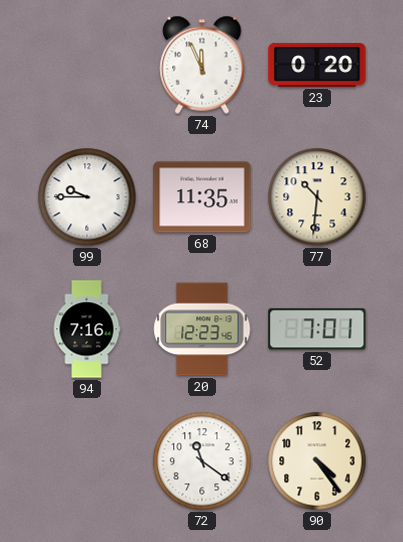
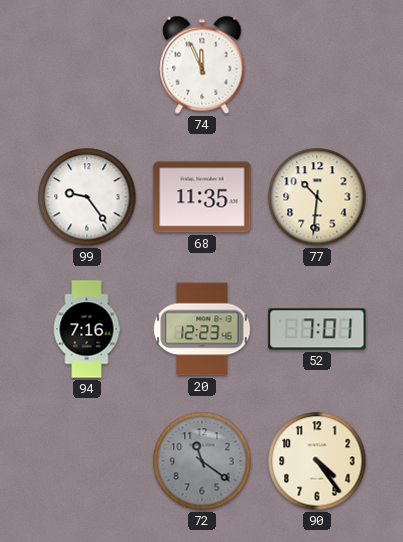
23: 0:20 -> none
99: 9:45 -> 9:24
72 dial: white -> grey
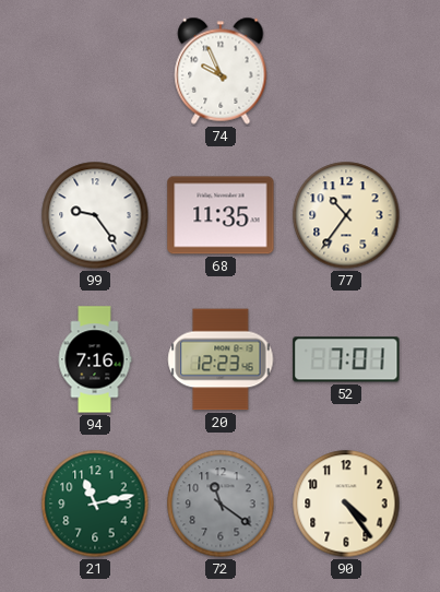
74: 11:56 -> 9:56
77: 10:31 -> 10:36
21: none -> 11:13
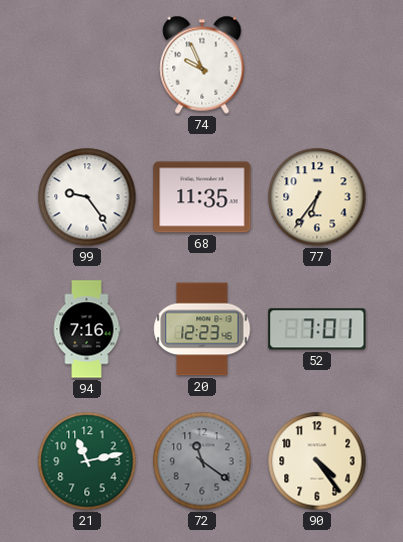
77: 10:36 -> 6:36
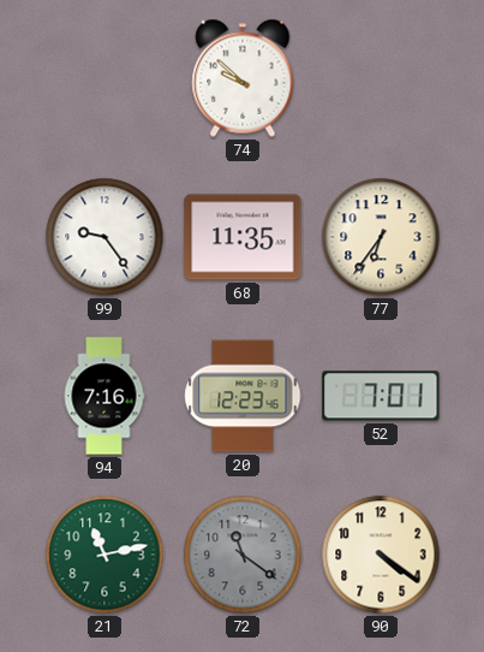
74: 9:56 -> 9:52
90: 4:24 -> 4:21
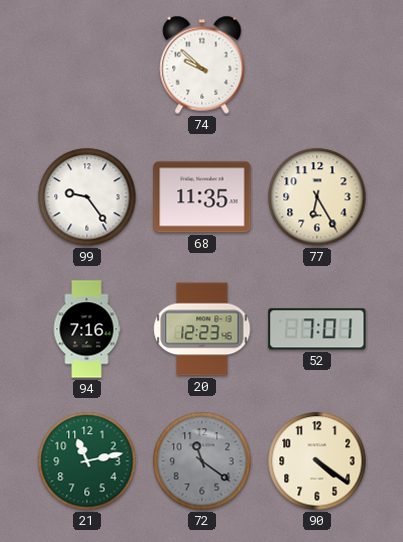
77: 6:36 -> 6:25
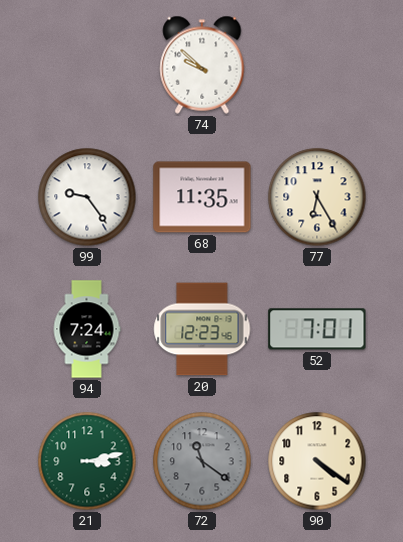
94: 7:16 -> 7:24
21: 11:13 -> 3:13
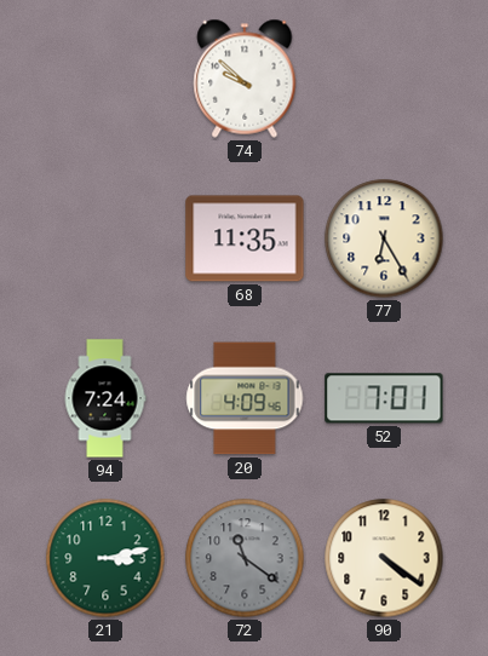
99: 9:24 -> none
20: 12:23 -> 4:09
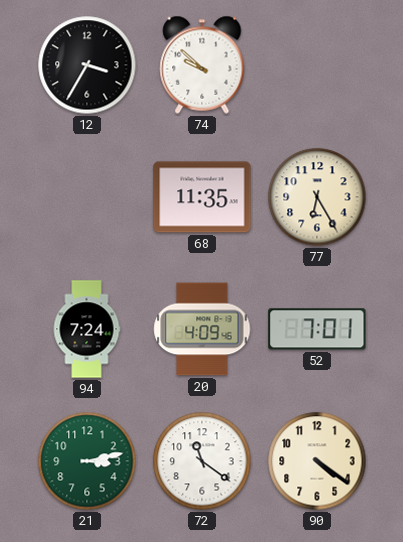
12: none -> 3:35
72 dial: grey -> white
